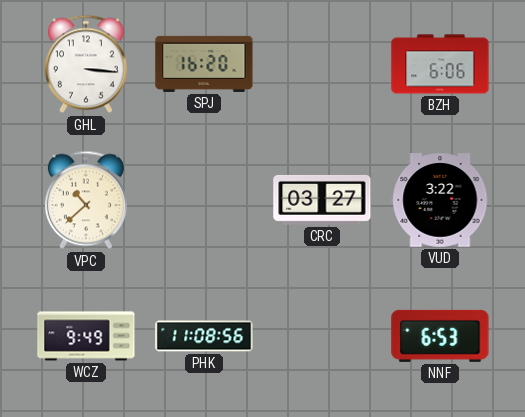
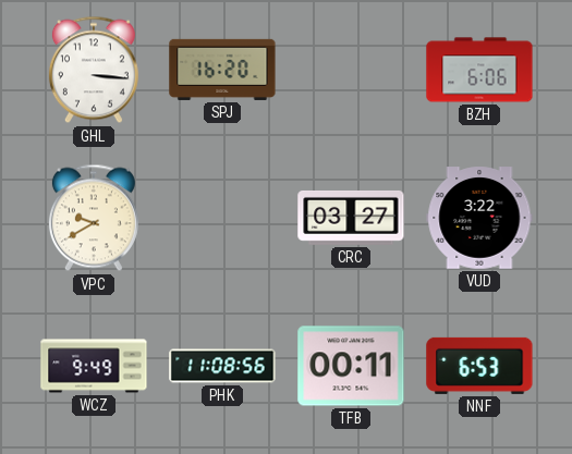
VPC: 10:38 -> 9:40
TFB: none -> 00:11
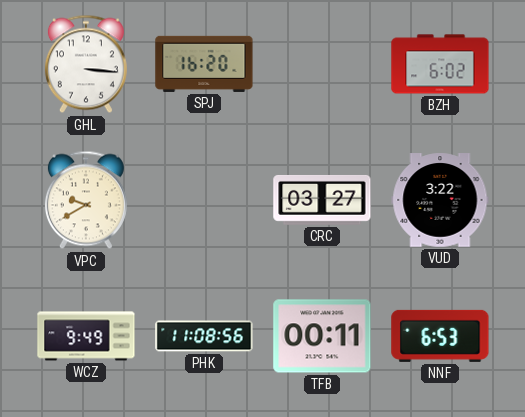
BZH: 6:06 -> 6:02
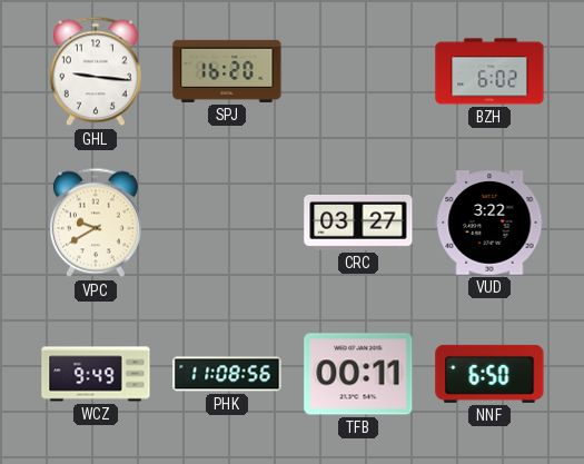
GHL: 3:16 -> 9:16
NNF: 6:53 -> 6:50
